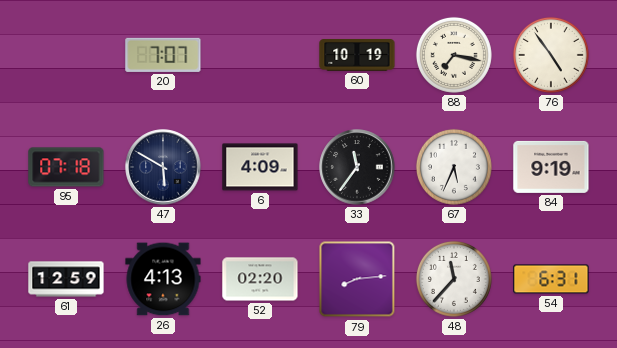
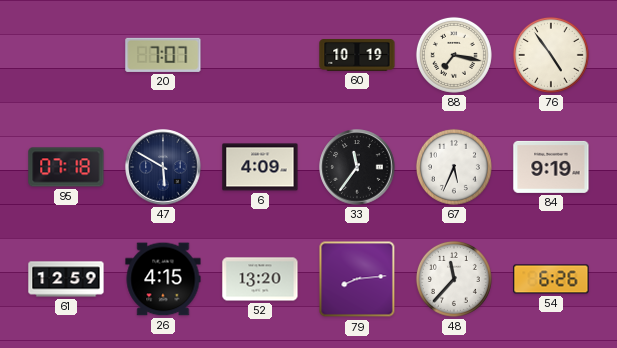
26: 4:13 -> 4:15
52: 02:20 -> 13:20
54: 6:31 -> 6:26
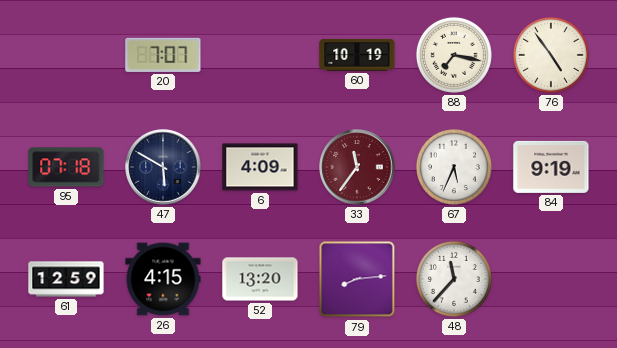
33 dial: black -> burgundy
54: 6:26 -> none
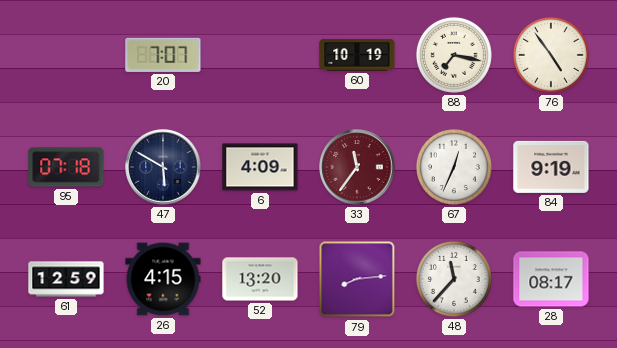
67: 5:34 -> 12:34
28: none -> 08:17
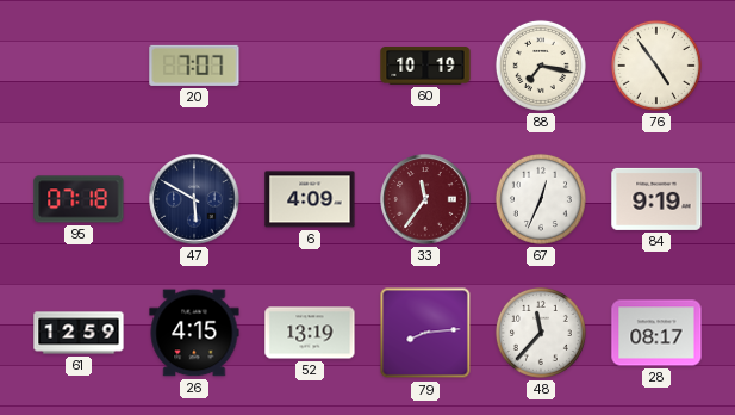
52: 13:20 -> 13:19
